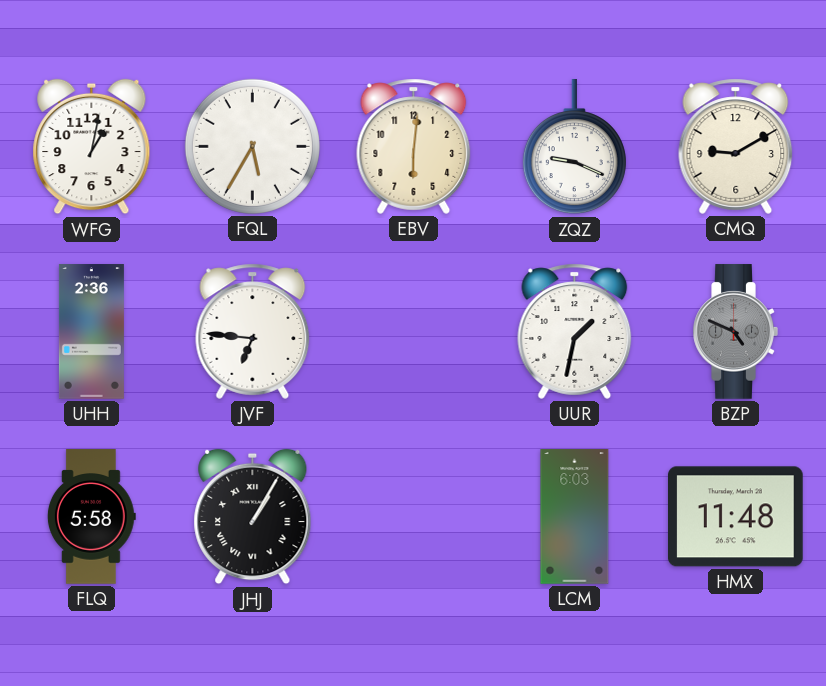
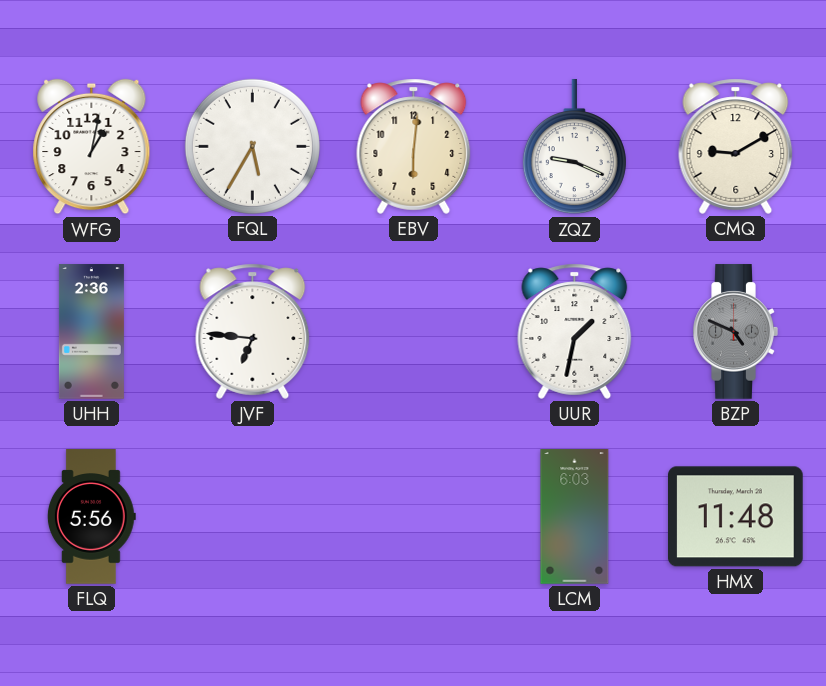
FLQ: 5:58 -> 5:56
JHJ: 1:05 -> none
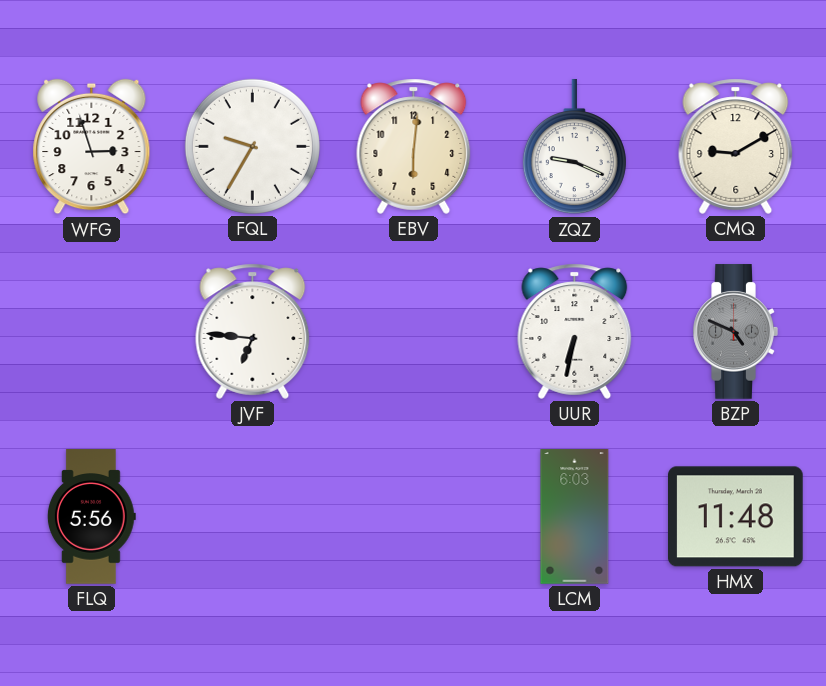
WFG: 1:02 -> 2:57
FQL: 5:35 -> 9:35
UHH: 2:36 -> none
UUR: 1:32 -> 6:32
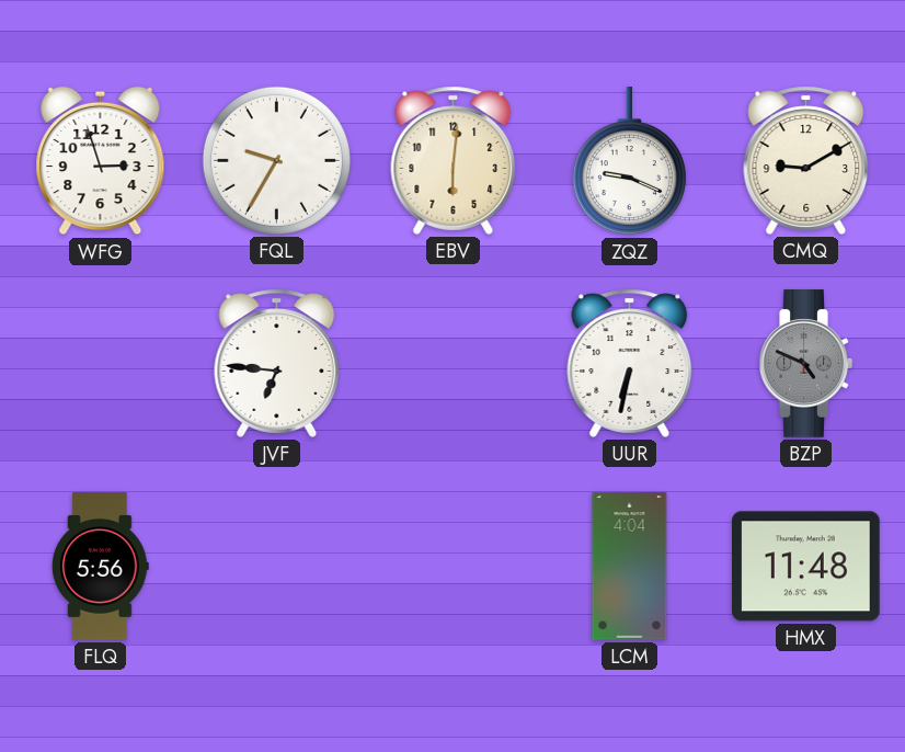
LCM: 6:03 -> 4:04
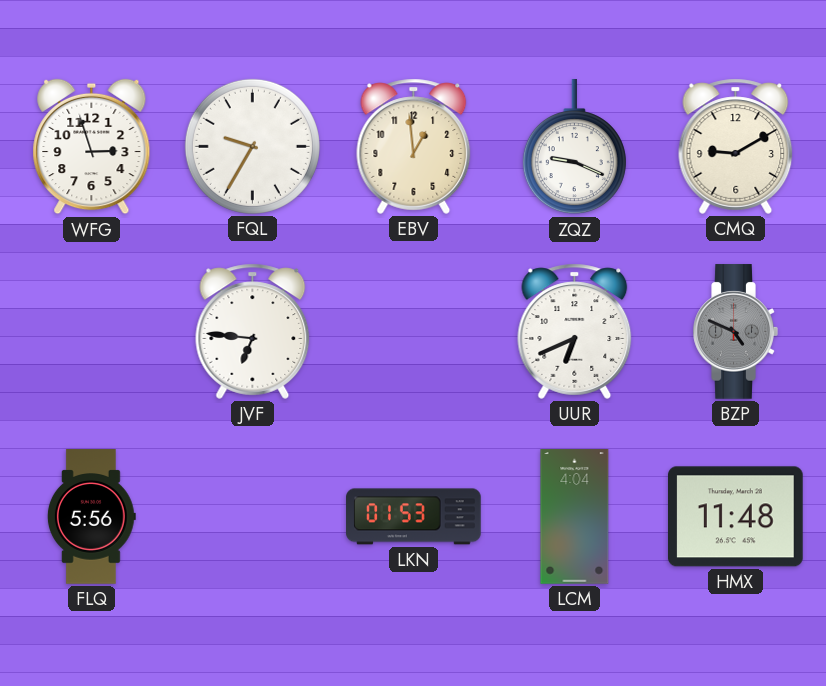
EBV: 6:01 -> 12:59
UUR: 6:32 -> 6:41
LKN: none -> 01:53
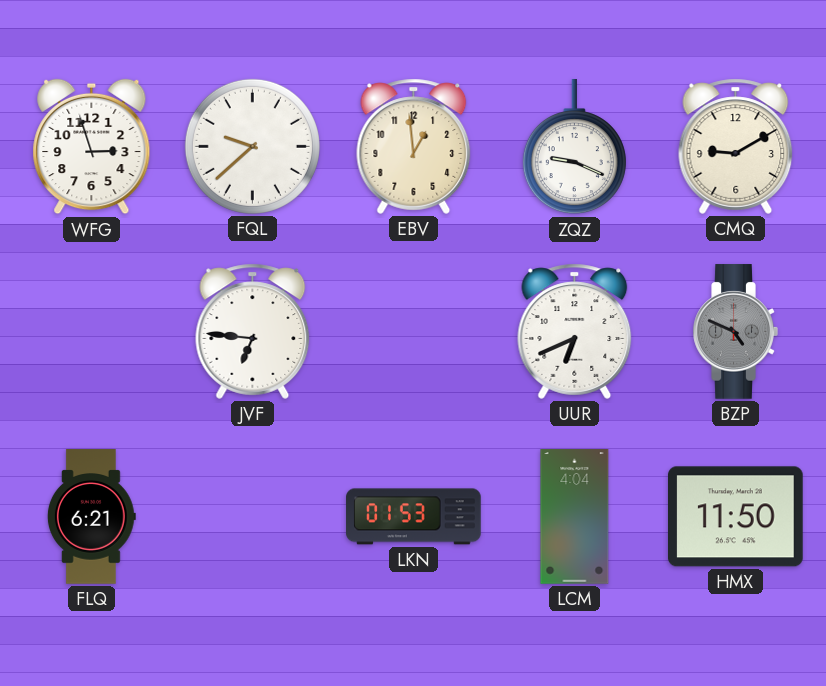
FQL: 9:35 -> 9:38
FLQ: 5:56 -> 6:21
HMX: 11:48 -> 11:50
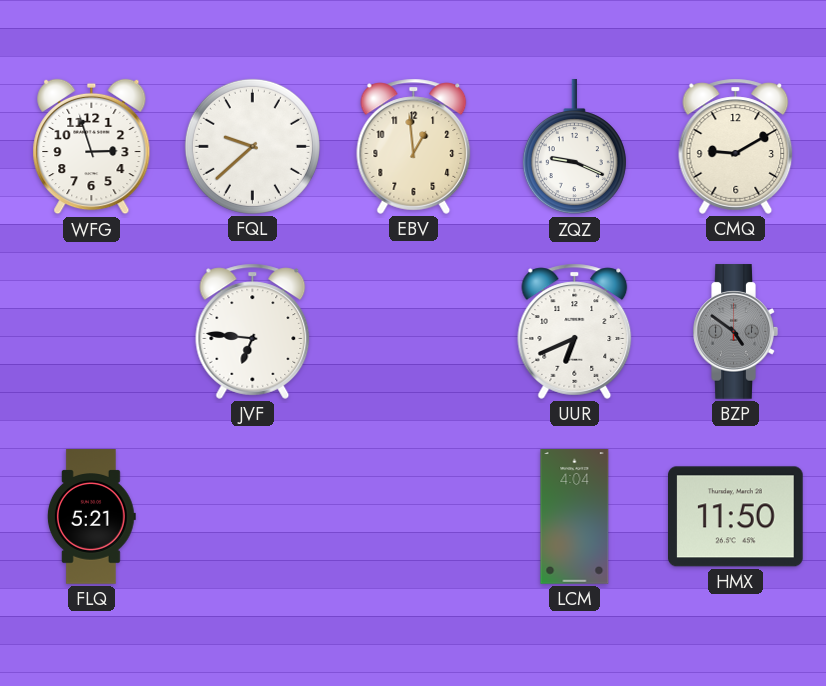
BZP: 4:49 -> 4:51
FLQ: 6:21 -> 5:21
LKN: 01:53 -> none
